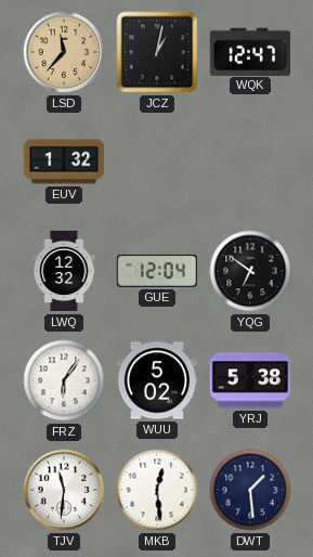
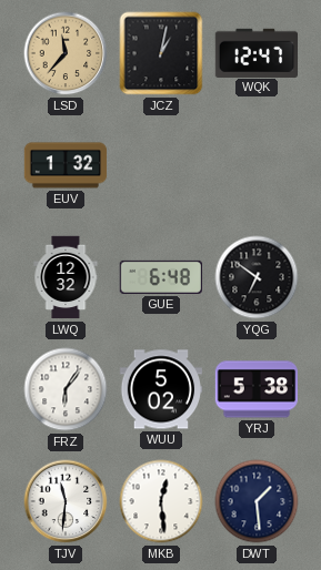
GUE: 12:04 -> 6:48
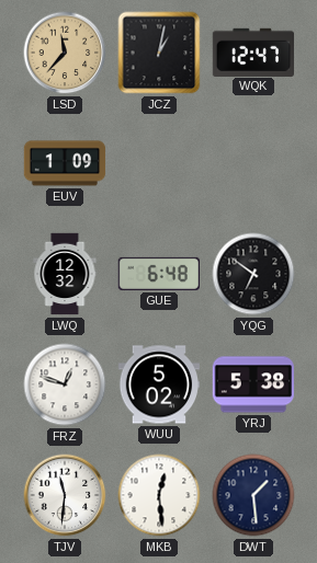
EUV: 1:32 -> 1:09
FRZ: 6:06 -> 12:48
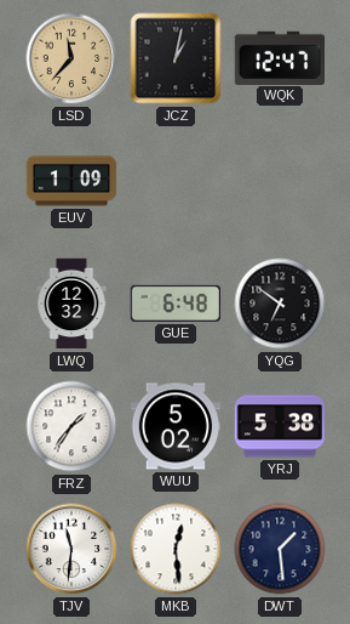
FRZ: 12:48 -> 1:36
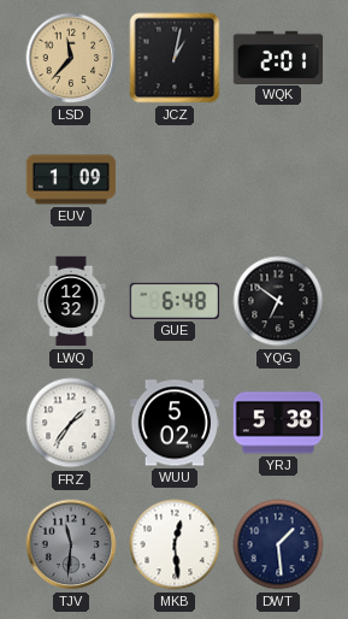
WQK: 12:47 -> 2:01
TJV dial: white -> grey
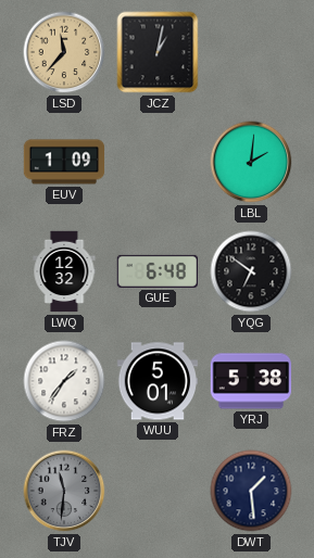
WQK: 2:01 -> none
LBL: none -> 2:01
WUU: 5:02 -> 5:01
MKB: 12:29 -> none
